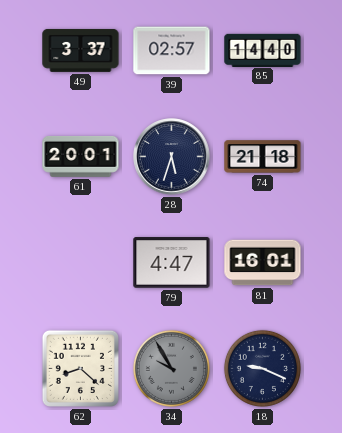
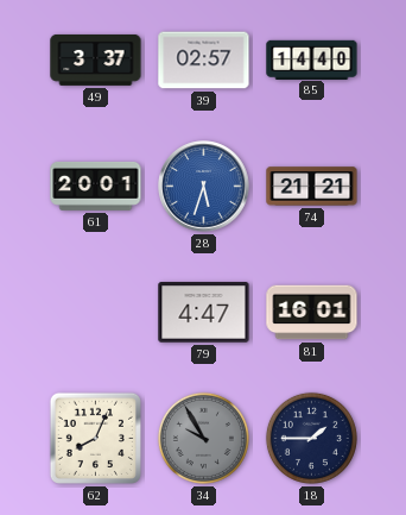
28 dial: navy -> blue
74: 21:18 -> 21:21
62: 8:22 -> 8:04
18: 9:19 -> 1:45
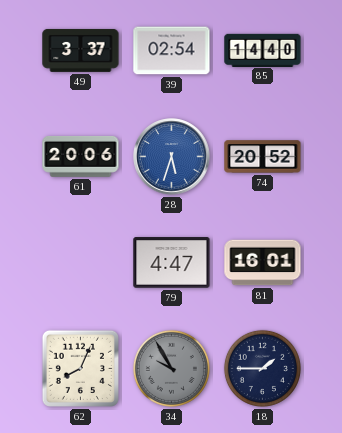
39: 02:57 -> 02:54
61: 20:01 -> 20:06
74: 21:21 -> 20:52
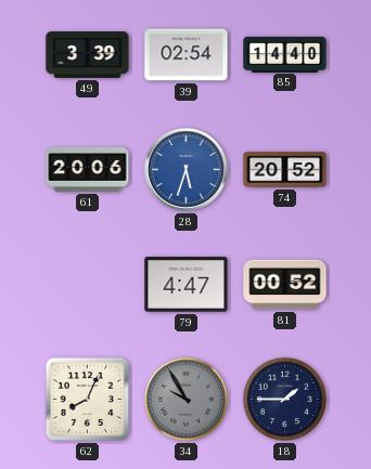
49: 3:37 -> 3:39
81: 16:01 -> 00:52
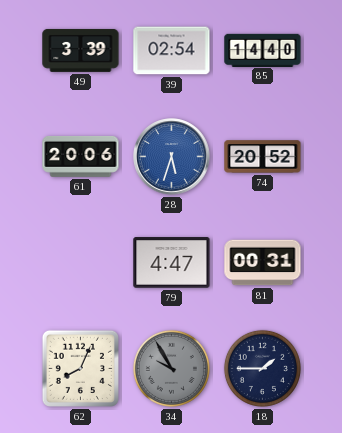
81: 00:52 -> 00:31
